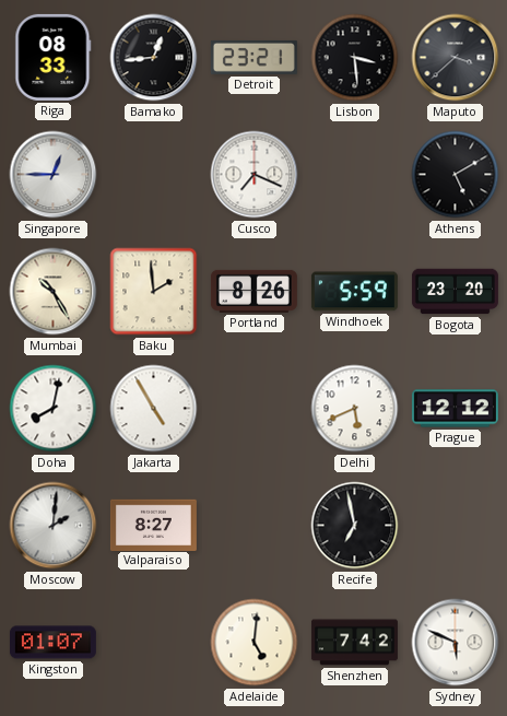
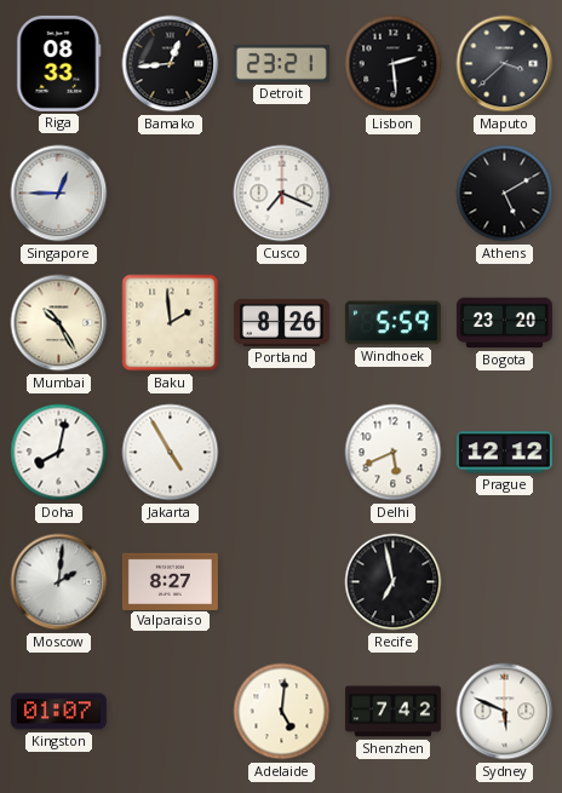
Lisbon: 3:29 -> 2:29
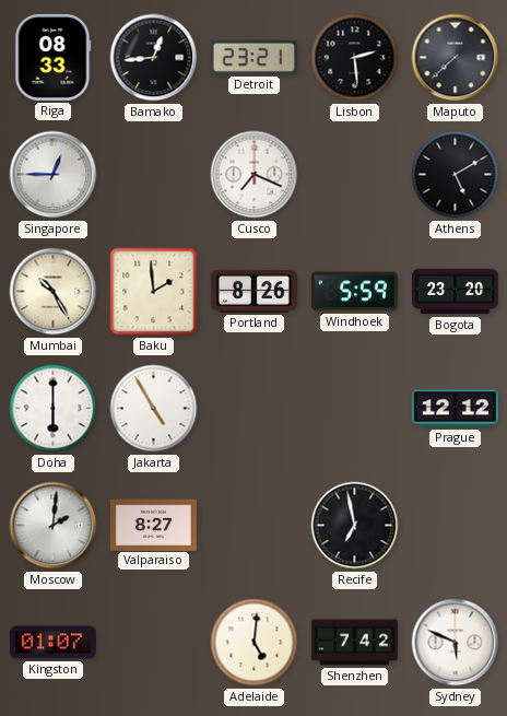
Maputo: 3:38 -> 7:38
Doha: 8:02 -> 6:00
Delhi: 5:41 -> none
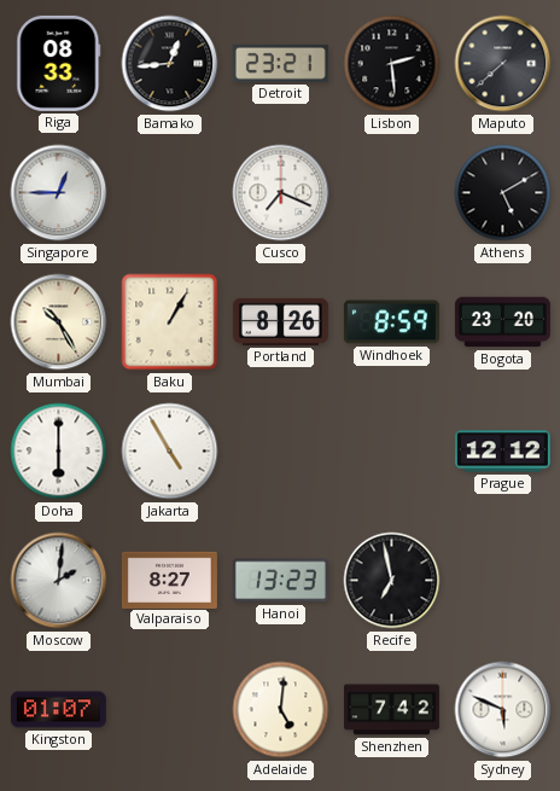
Baku: 1:59 -> 1:05
Windhoek: 5:59 -> 8:59
Hanoi: none -> 13:23
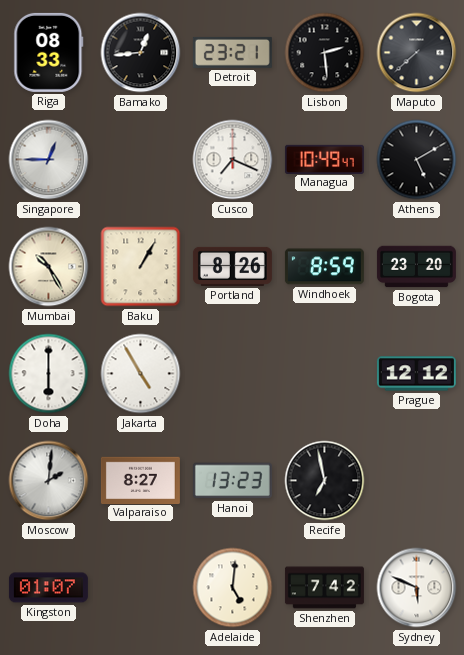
Managua: none -> 10:49
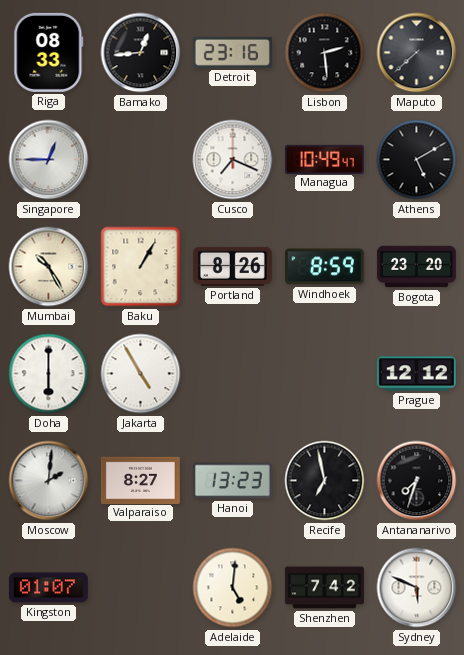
Detroit: 23:21 -> 23:16
Antananarivo: none -> 7:33
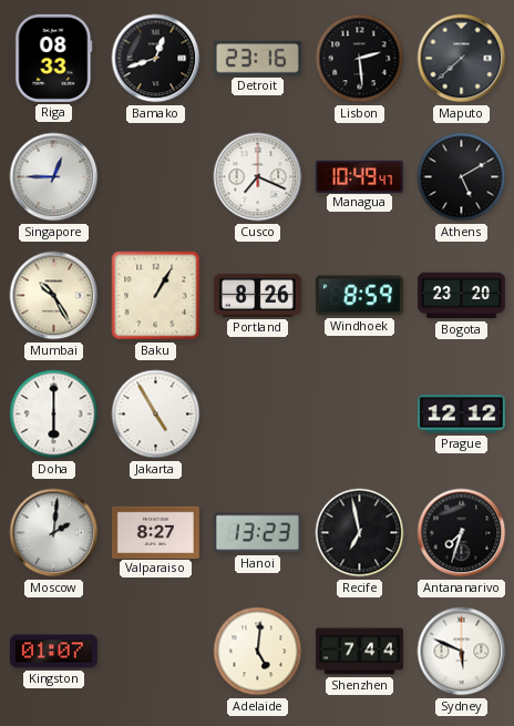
Bamako: 12:44 -> 12:42
Shenzhen: 7:42 -> 7:44
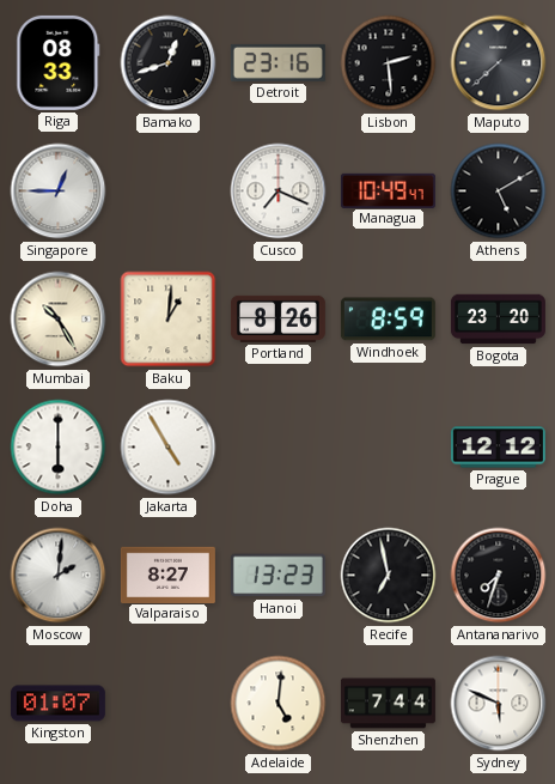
Baku: 1:05 -> 1:01
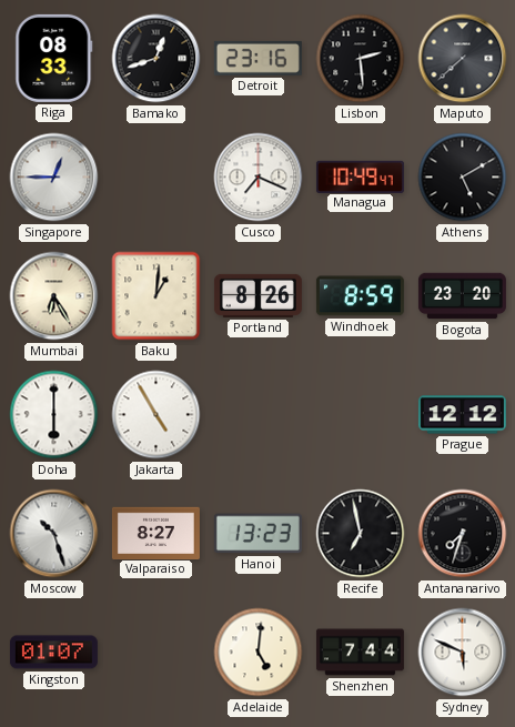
Mumbai: 10:25 -> 6:25
Moscow: 2:01 -> 10:27
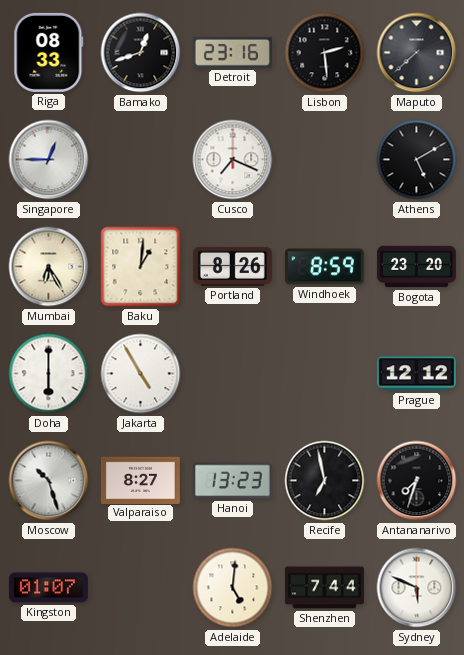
Managua: 10:49 -> none
